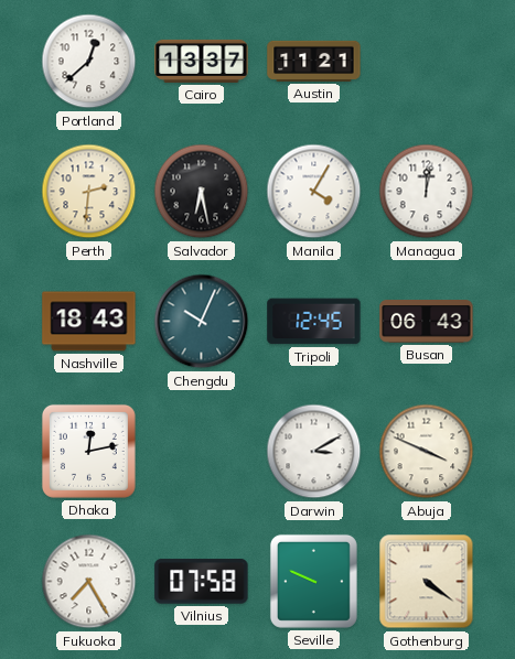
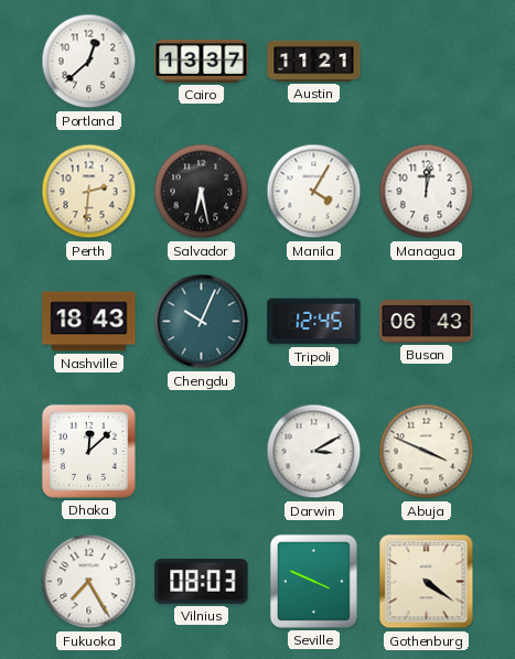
Dhaka: 12:13 -> 12:08
Vilnius: 07:58 -> 08:03
Seville: 9:49 -> 3:49
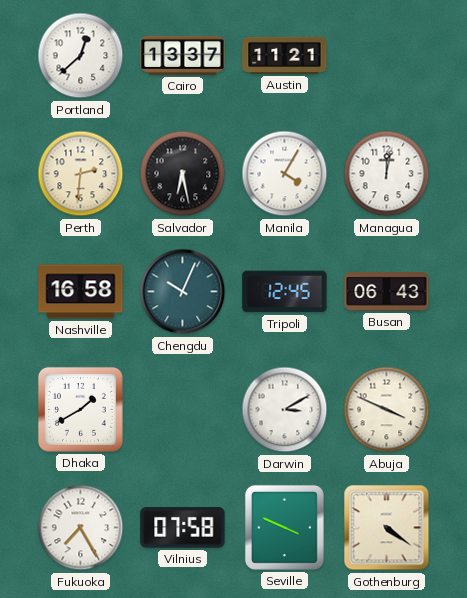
Nashville: 18:43 -> 16:58
Dhaka: 12:08 -> 1:40
Vilnius: 08:03 -> 07:58
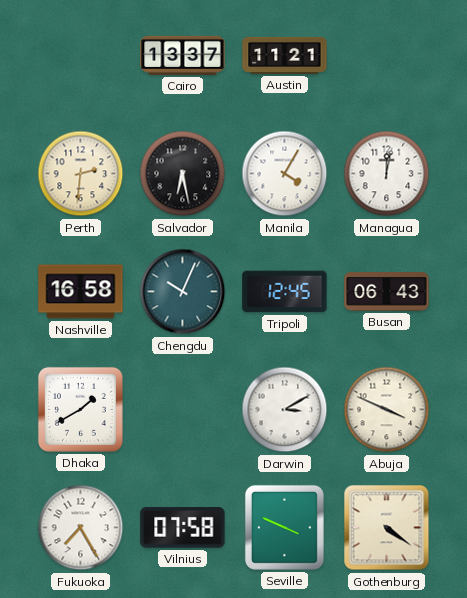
Portland: 12:38 -> none
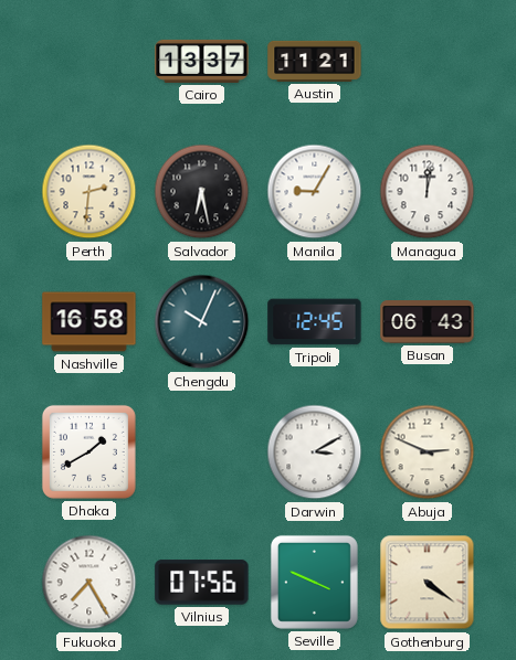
Manila: 4:05 -> 9:05
Abuja: 3:49 -> 2:49
Vilnius: 07:58 -> 07:56
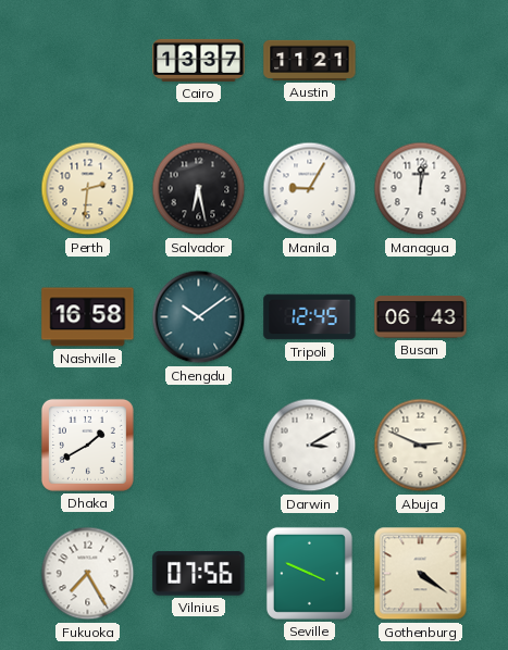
Chengdu: 10:04 -> 10:09
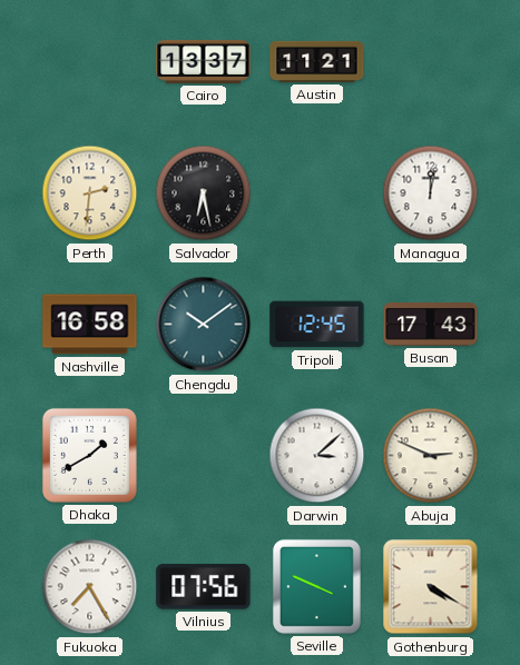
Manila: 9:05 -> none
Busan: 06:43 -> 17:43
Darwin: 3:10 -> 3:08
Gothenburg: 4:21 -> 4:20
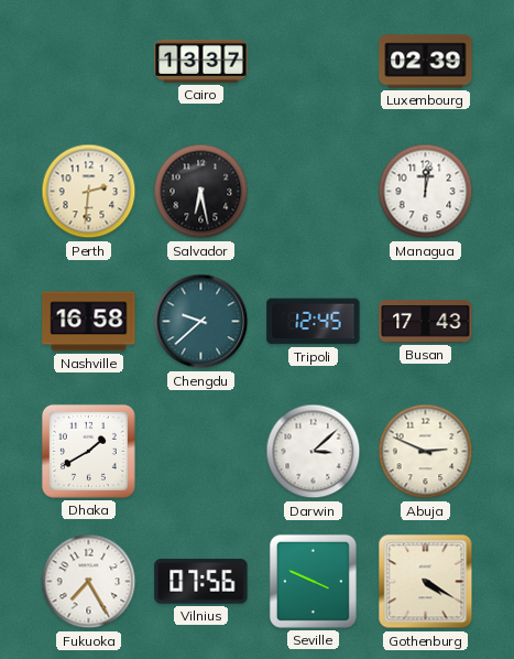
Austin: 11:21 -> none
Luxembourg: none -> 02:39
Chengdu: 10:09 -> 9:38
